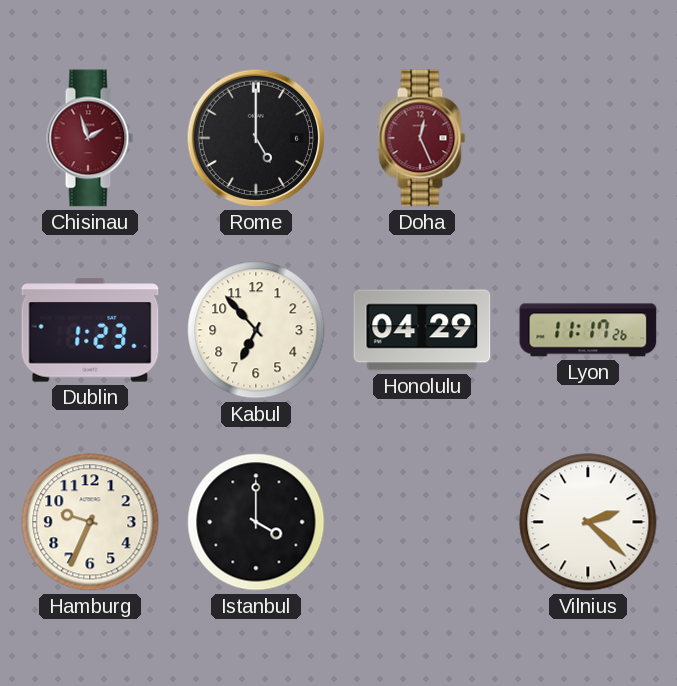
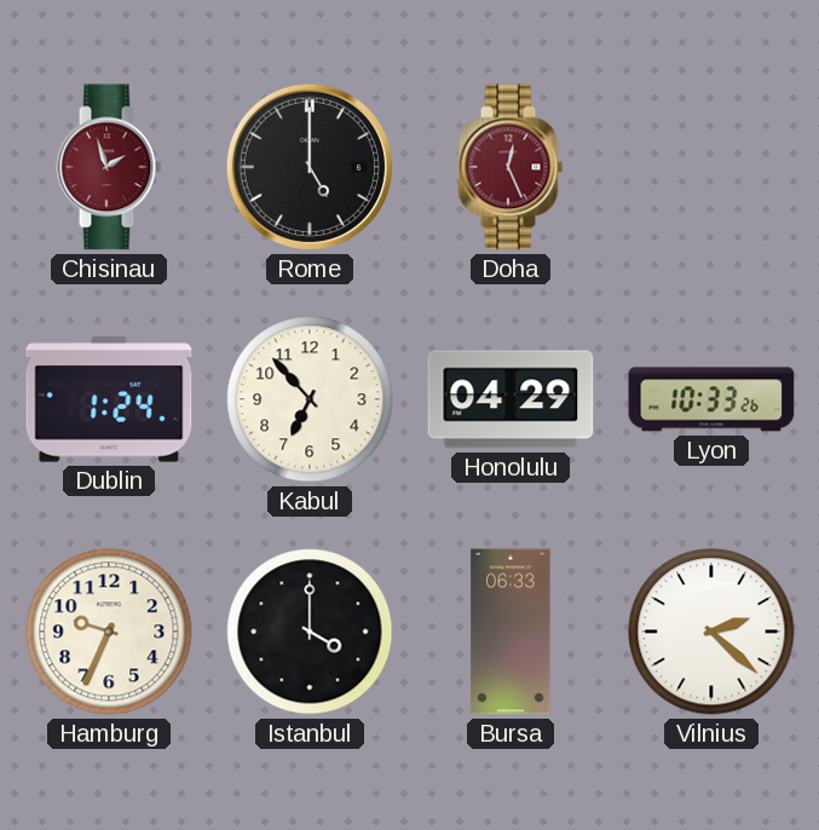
Dublin: 1:23 -> 1:24
Lyon: 11:17 -> 10:33
Bursa: none -> 06:33
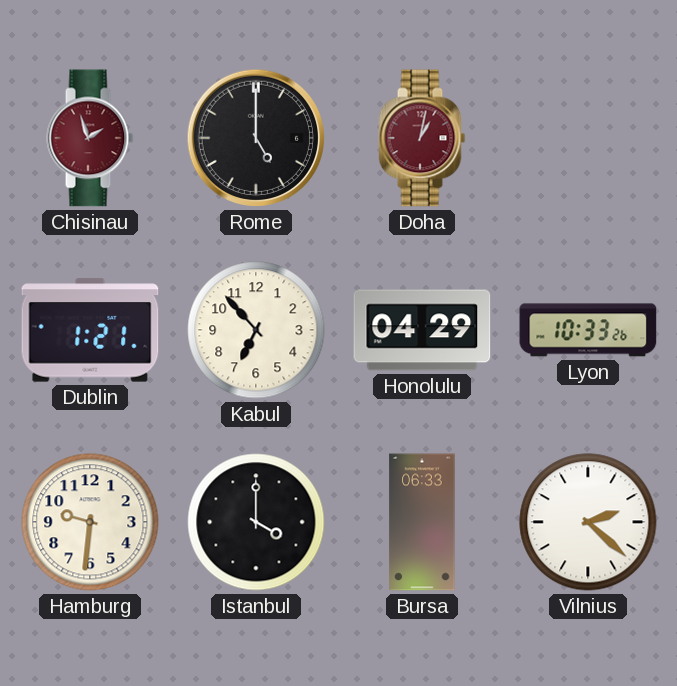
Doha: 12:26 -> 1:02
Dublin: 1:24 -> 1:21
Hamburg: 9:34 -> 9:31
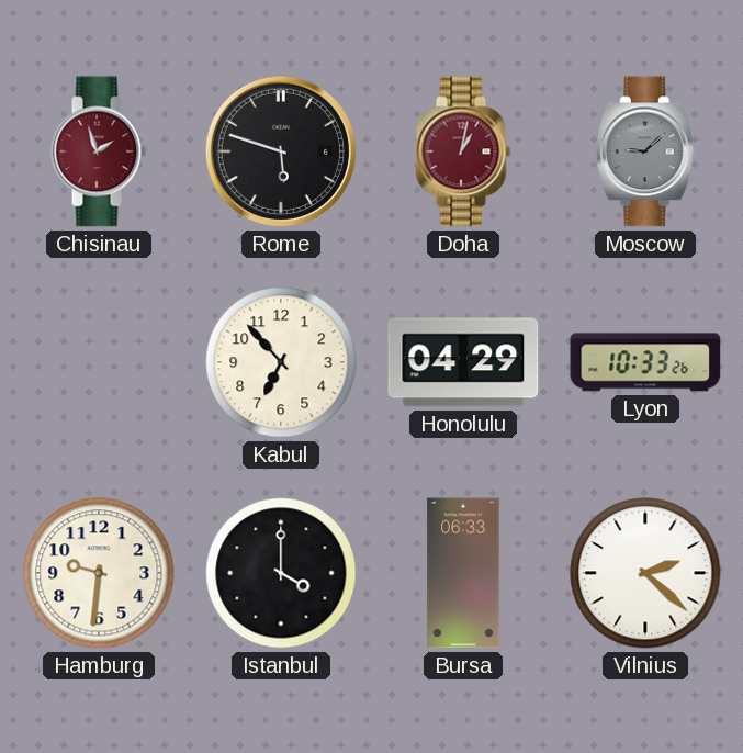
Rome: 5:00 -> 5:48
Moscow: none -> 9:08
Dublin: 1:21 -> none
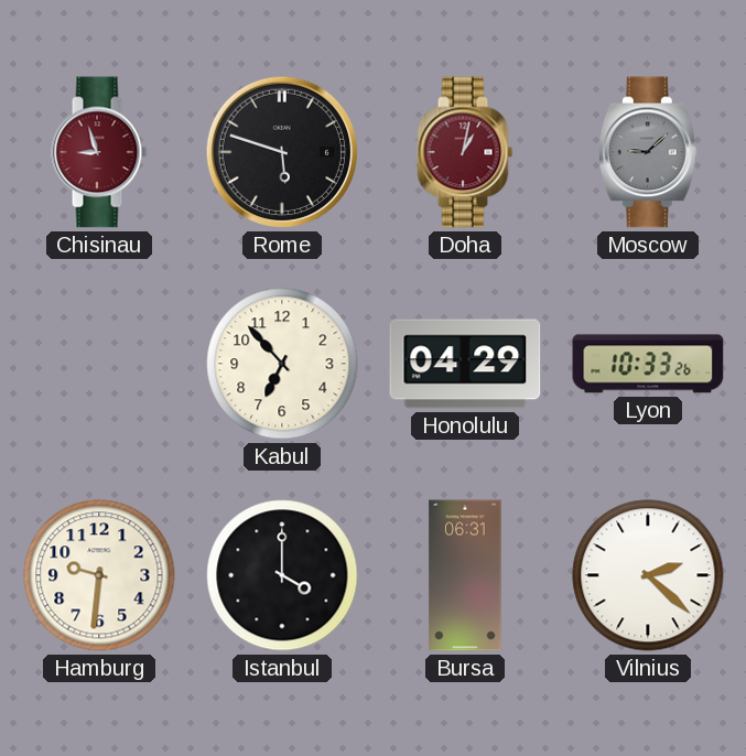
Chisinau: 1:57 -> 8:57
Bursa: 06:33 -> 06:31
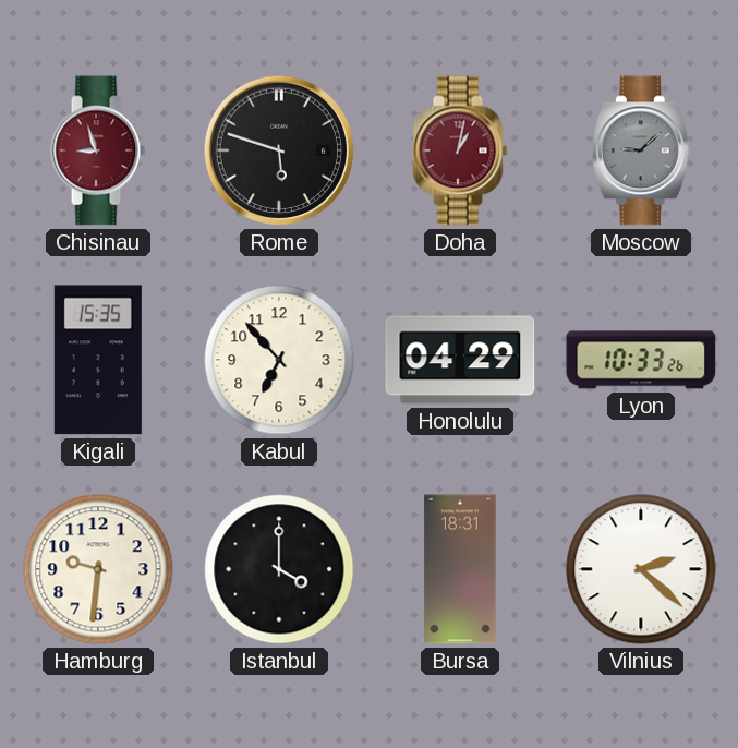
Kigali: none -> 15:35
Bursa: 06:31 -> 18:31
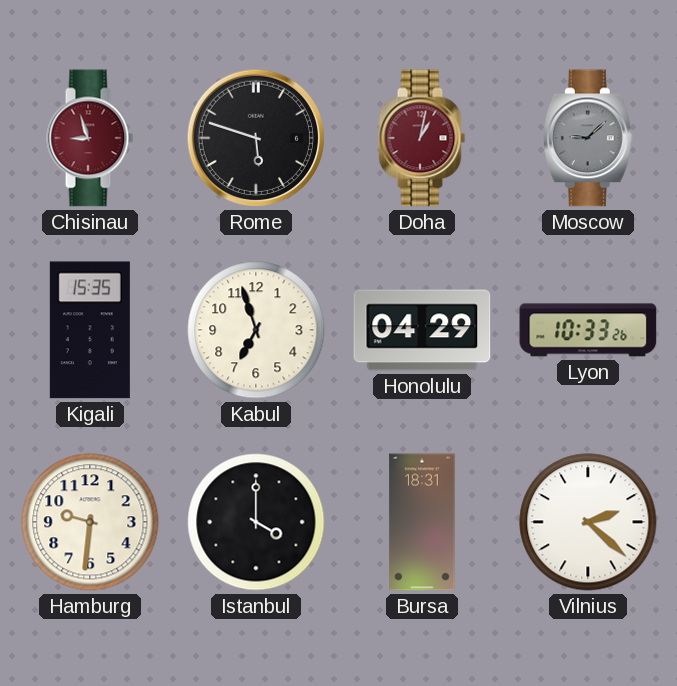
Kabul: 6:53 -> 6:57
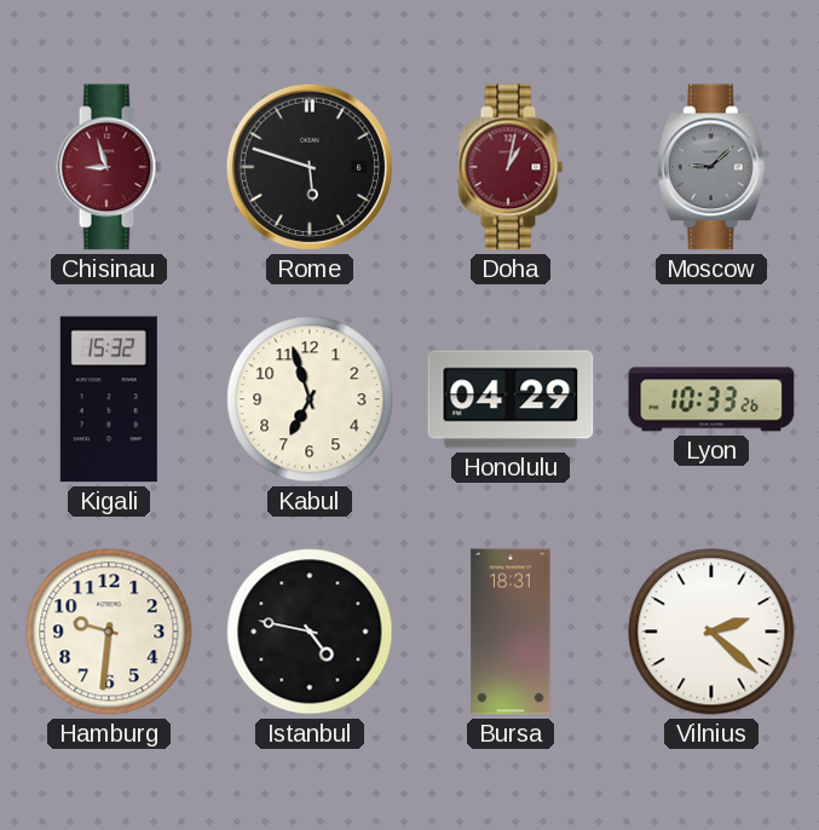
Kigali: 15:35 -> 15:32
Istanbul: 4:00 -> 4:47
